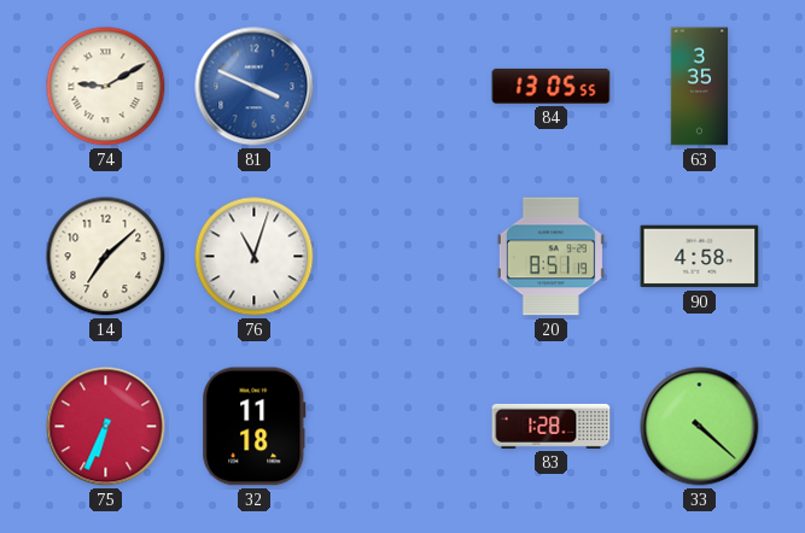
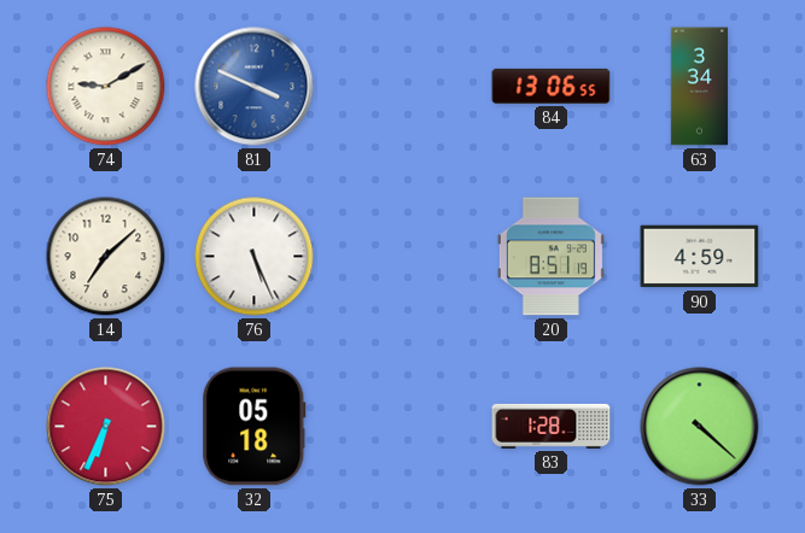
84: 13:05 -> 13:06
63: 3:35 -> 3:34
76: 11:03 -> 5:26
90: 4:58 -> 4:59
32: 11:18 -> 05:18
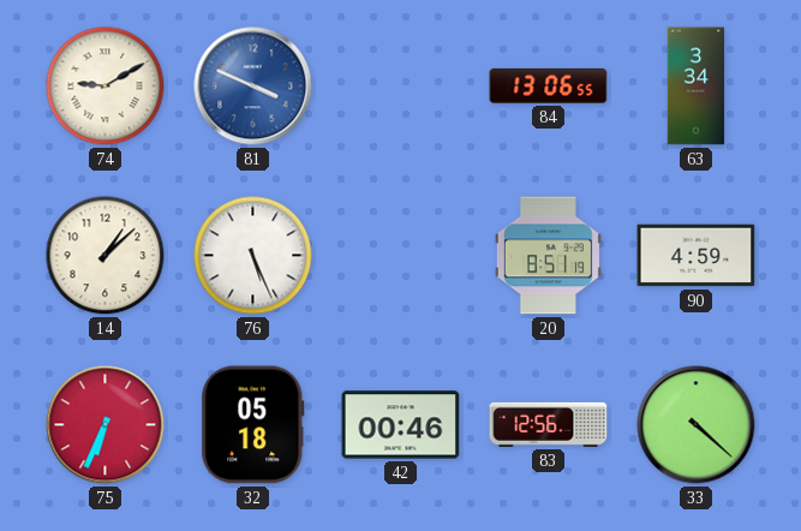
14: 7:08 -> 1:08
42: none -> 00:46
83: 1:28 -> 12:56
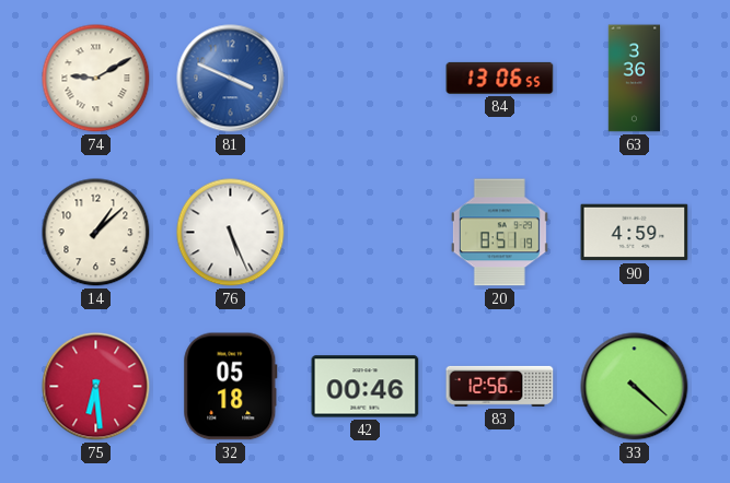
63: 3:34 -> 3:36
75: 6:34 -> 6:29
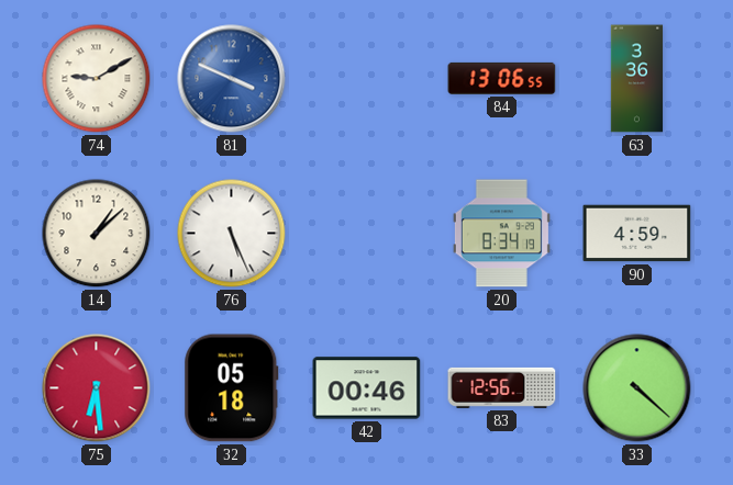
20: 8:51 -> 8:34
